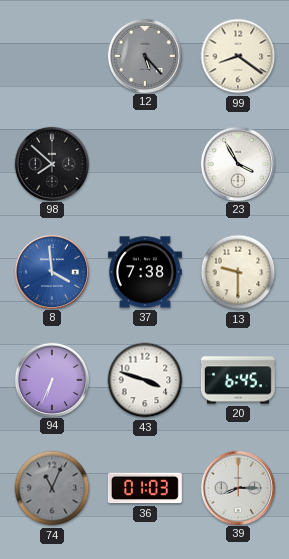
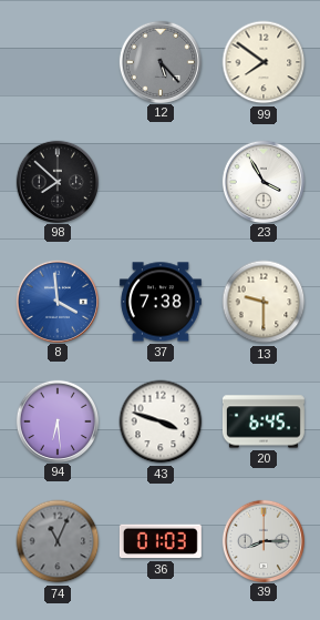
99: 8:21 -> 7:51
94: 6:34 -> 6:29
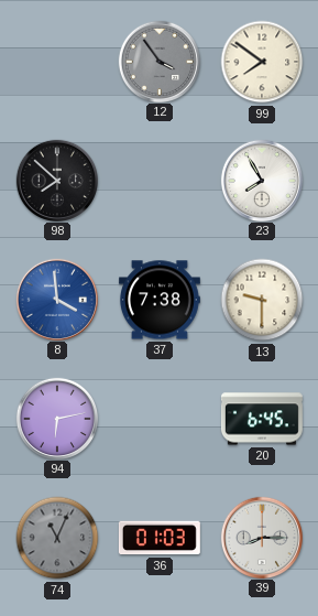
12: 5:23 -> 3:54
23: 3:55 -> 7:55
94: 6:29 -> 6:13
43: 3:48 -> none
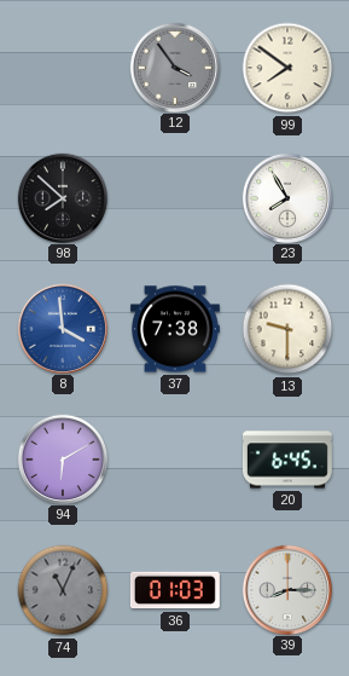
94: 6:13 -> 6:10
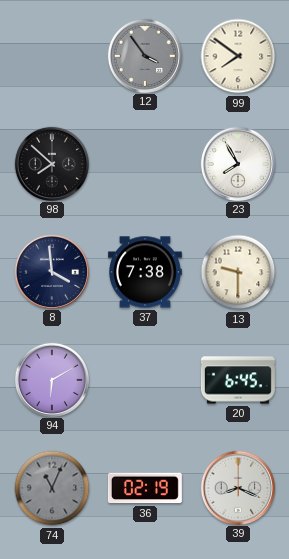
8 dial: blue -> navy
36: 01:03 -> 02:19
39: 8:15 -> 8:19
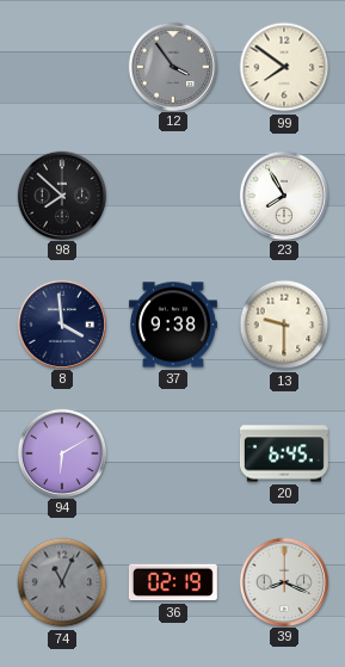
37: 7:38 -> 9:38
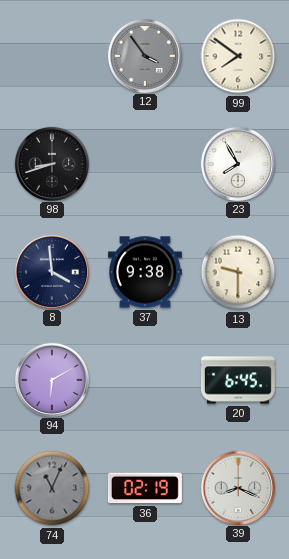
98: 7:52 -> 8:42
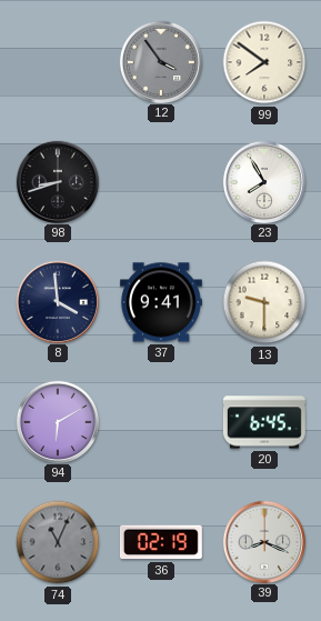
37: 9:38 -> 9:41
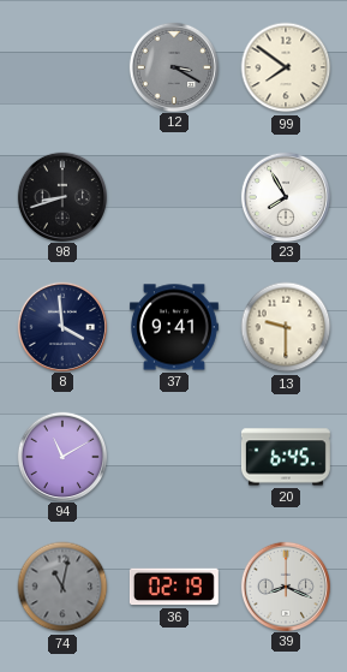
12: 3:54 -> 3:20
94: 6:10 -> 11:10
74: 11:04 -> 11:02
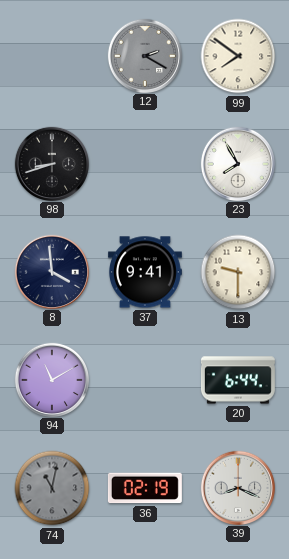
12: 3:20 -> 2:20
20: 6:45 -> 6:44
